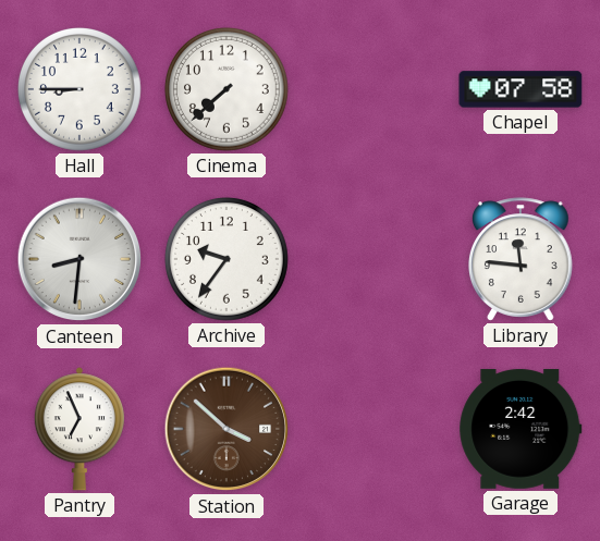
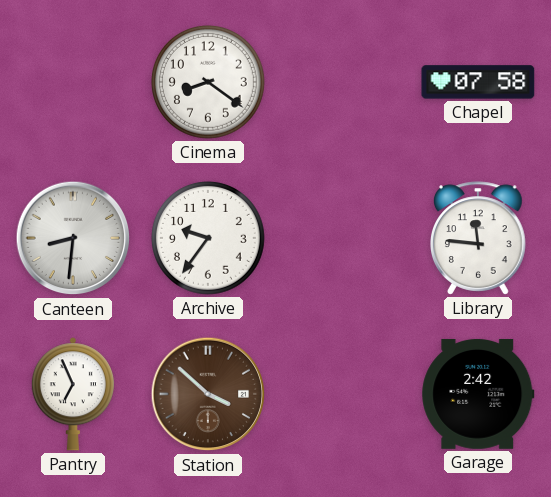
Hall: 8:45 -> none
Cinema: 7:38 -> 8:21
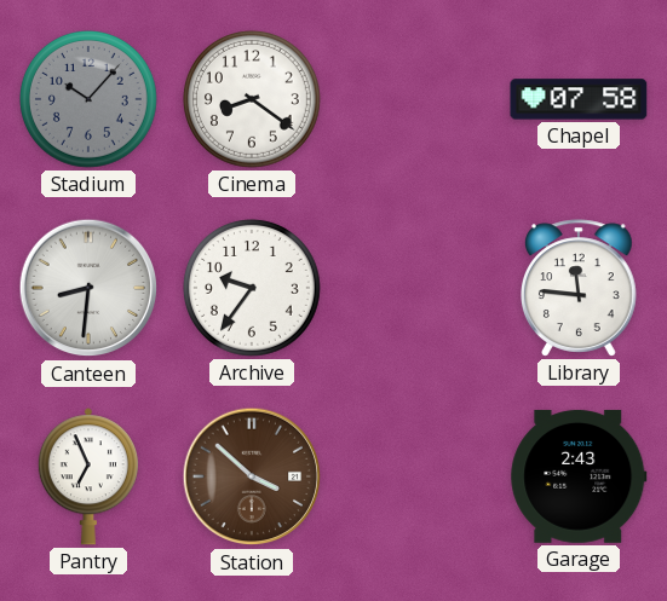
Stadium: none -> 10:07
Garage: 2:42 -> 2:43
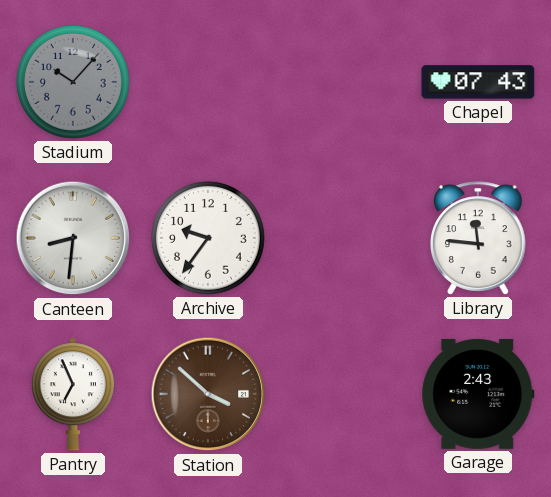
Cinema: 8:21 -> none
Chapel: 07:58 -> 07:43
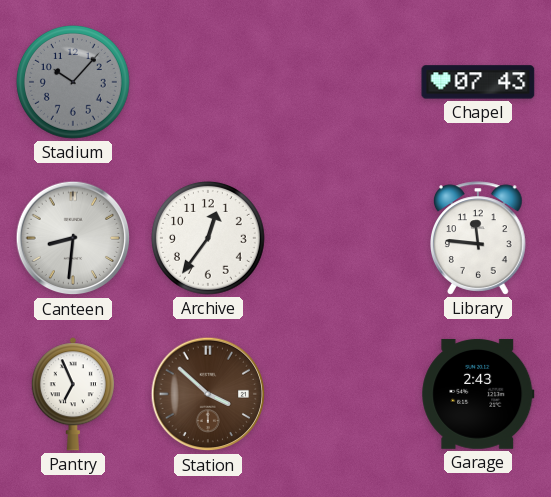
Archive: 9:36 -> 12:36
